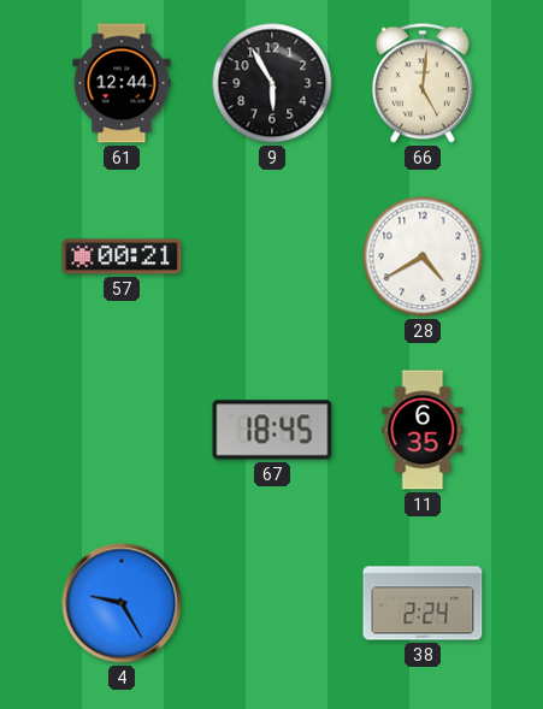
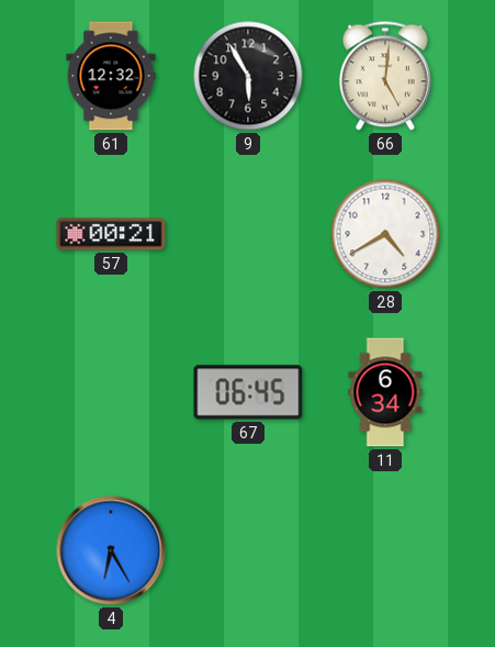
61: 12:44 -> 12:32
67: 18:45 -> 06:45
11: 6:35 -> 6:34
4: 9:25 -> 6:25
38: 2:24 -> none
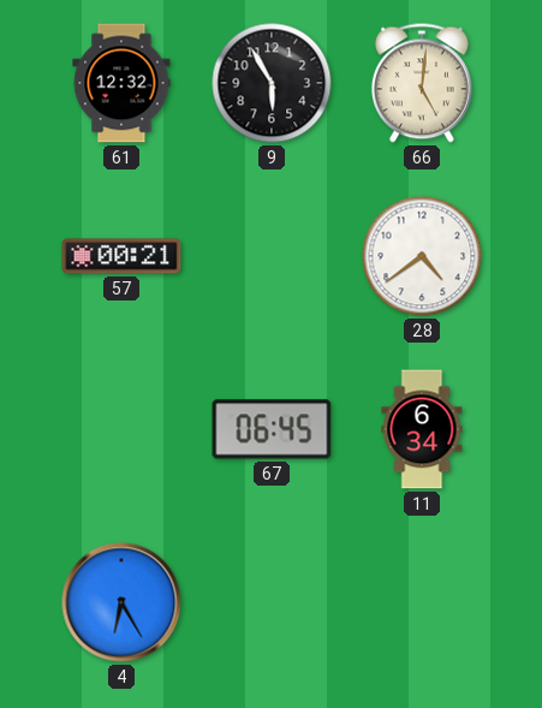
28: 4:40 -> 4:39
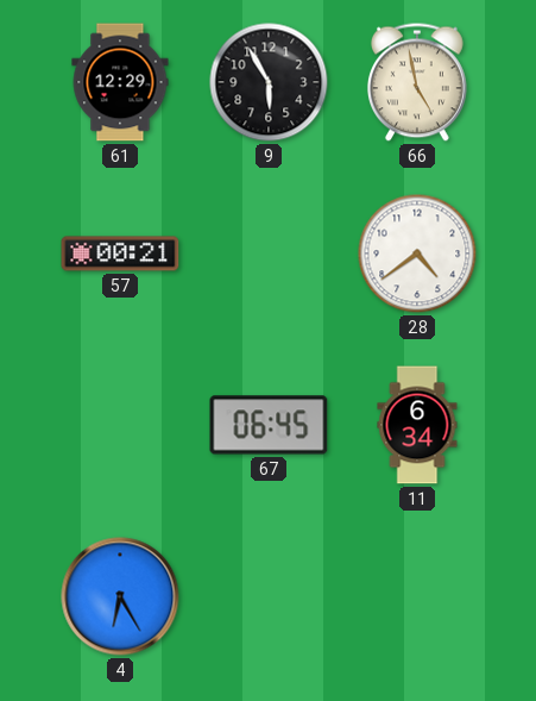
61: 12:32 -> 12:29
66: 5:01 -> 4:58
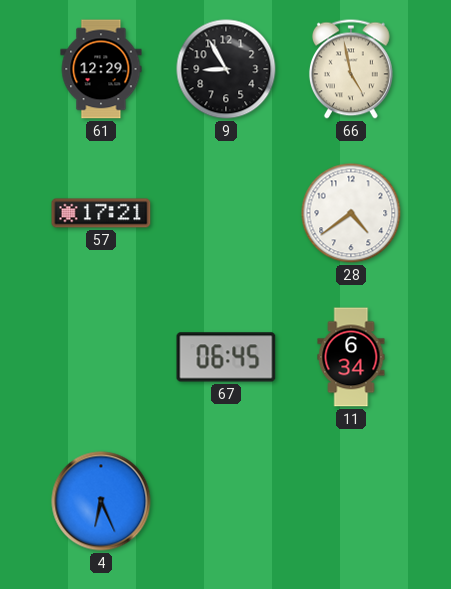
9: 5:55 -> 8:55
57: 00:21 -> 17:21
4: 6:25 -> 6:26
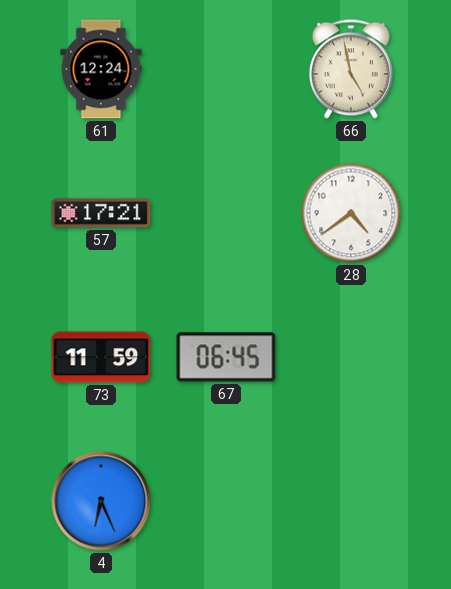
61: 12:29 -> 12:24
9: 8:55 -> none
73: none -> 11:59
11: 6:34 -> none
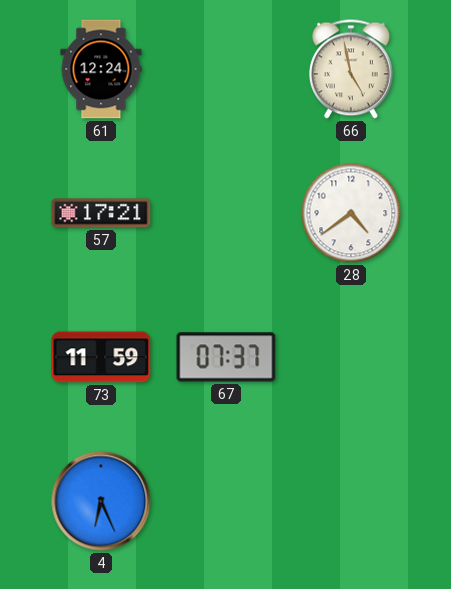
67: 06:45 -> 07:37
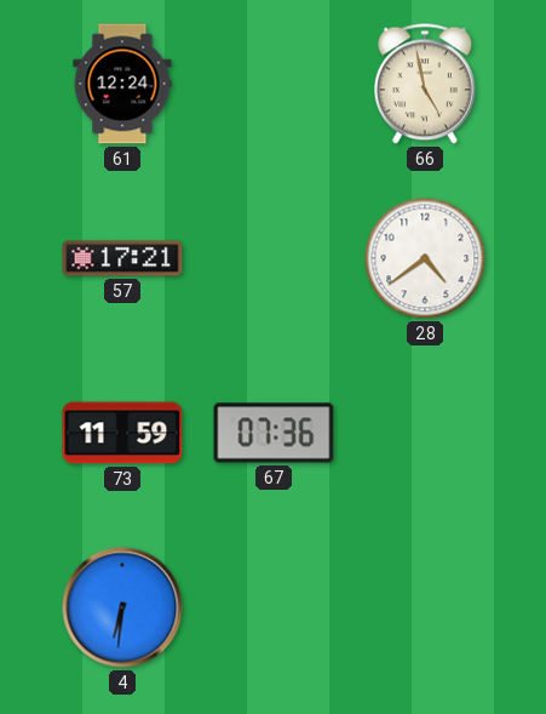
67: 07:37 -> 07:36
4: 6:26 -> 6:31
